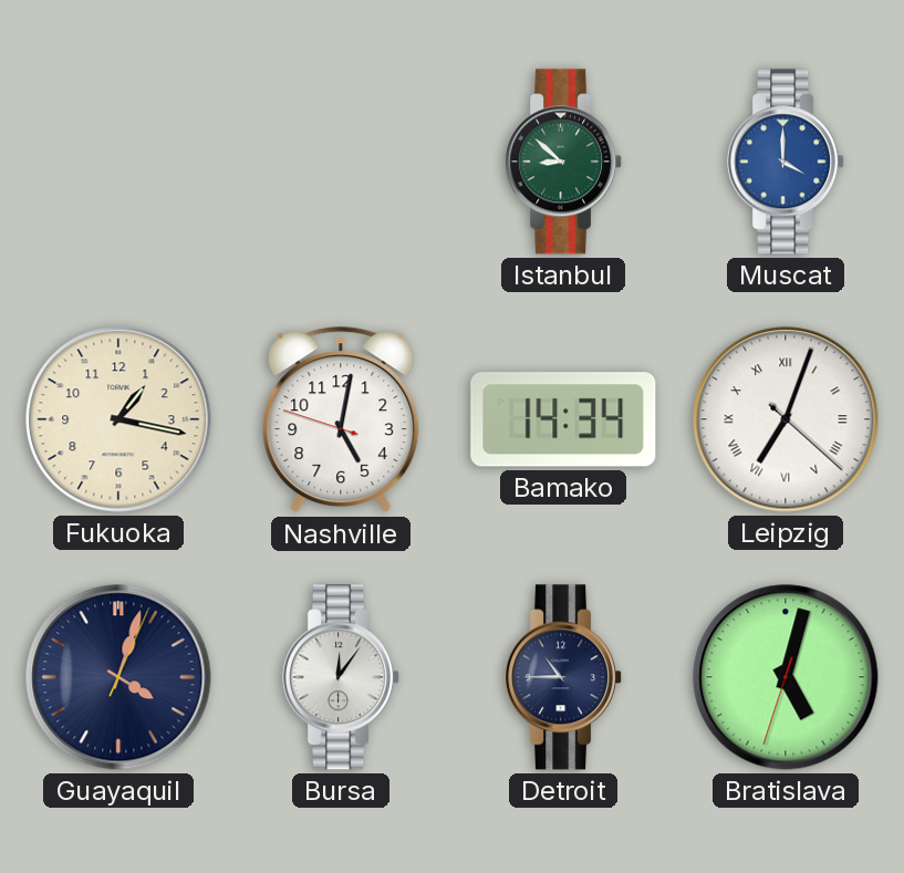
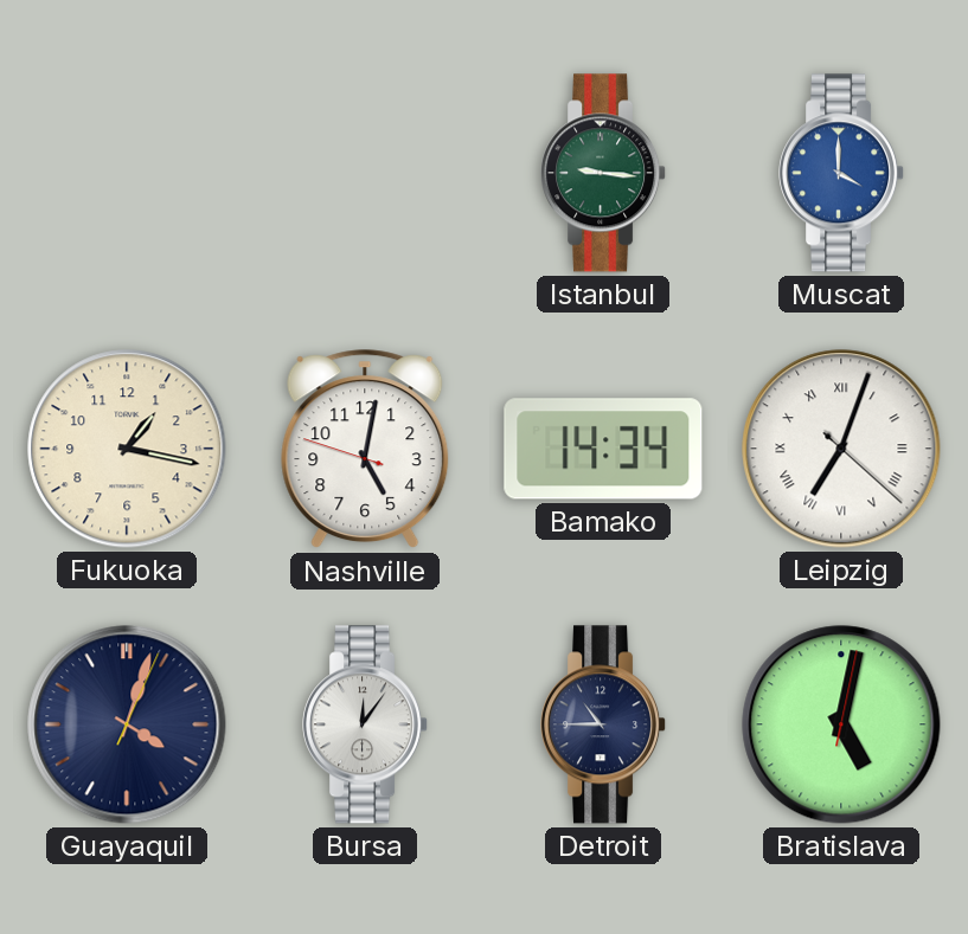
Istanbul: 8:52 -> 9:16
Bratislava: 5:02:33 -> 5:02:02
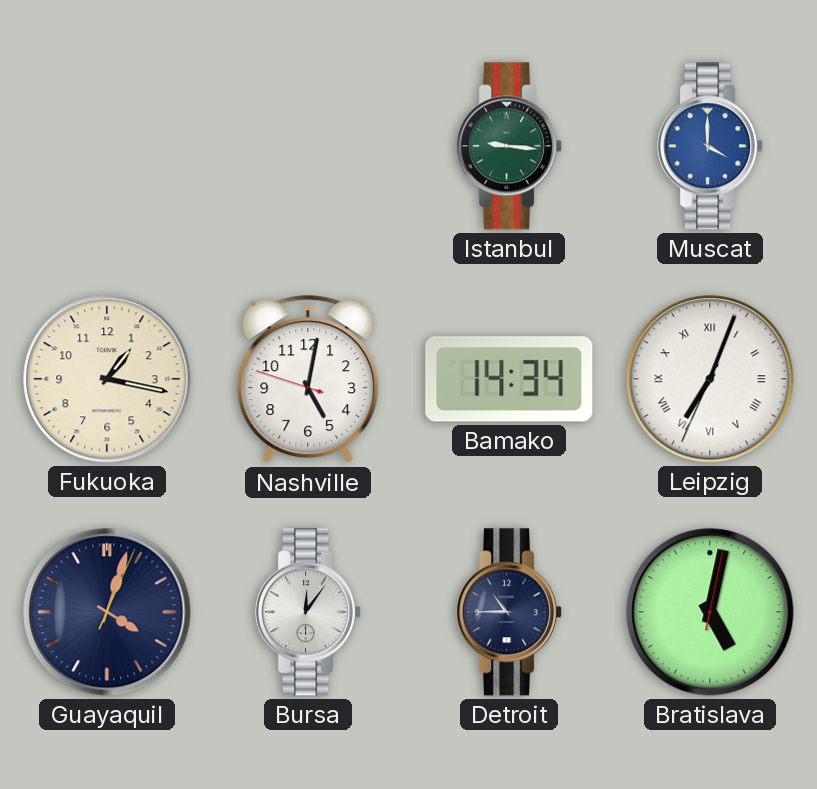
Leipzig: 7:03:22 -> 7:03:34
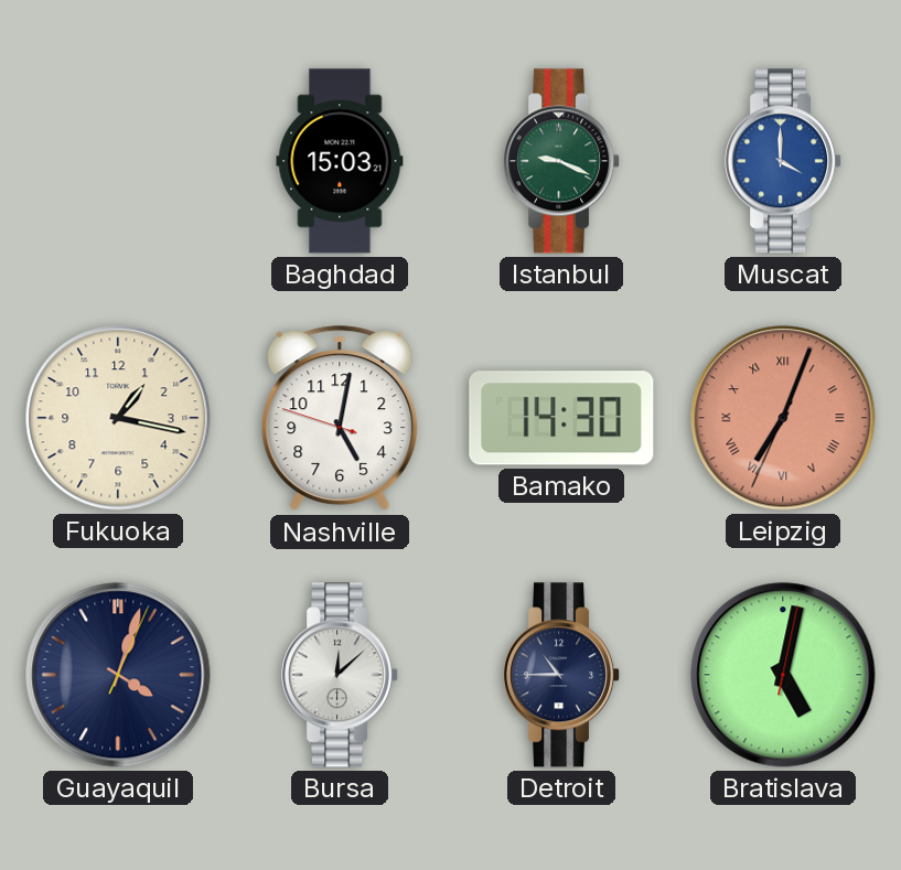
Baghdad: none -> 15:03
Istanbul: 9:16 -> 9:19
Bamako: 14:34 -> 14:30
Leipzig dial: white -> salmon
Bursa: 12:06 -> 12:08
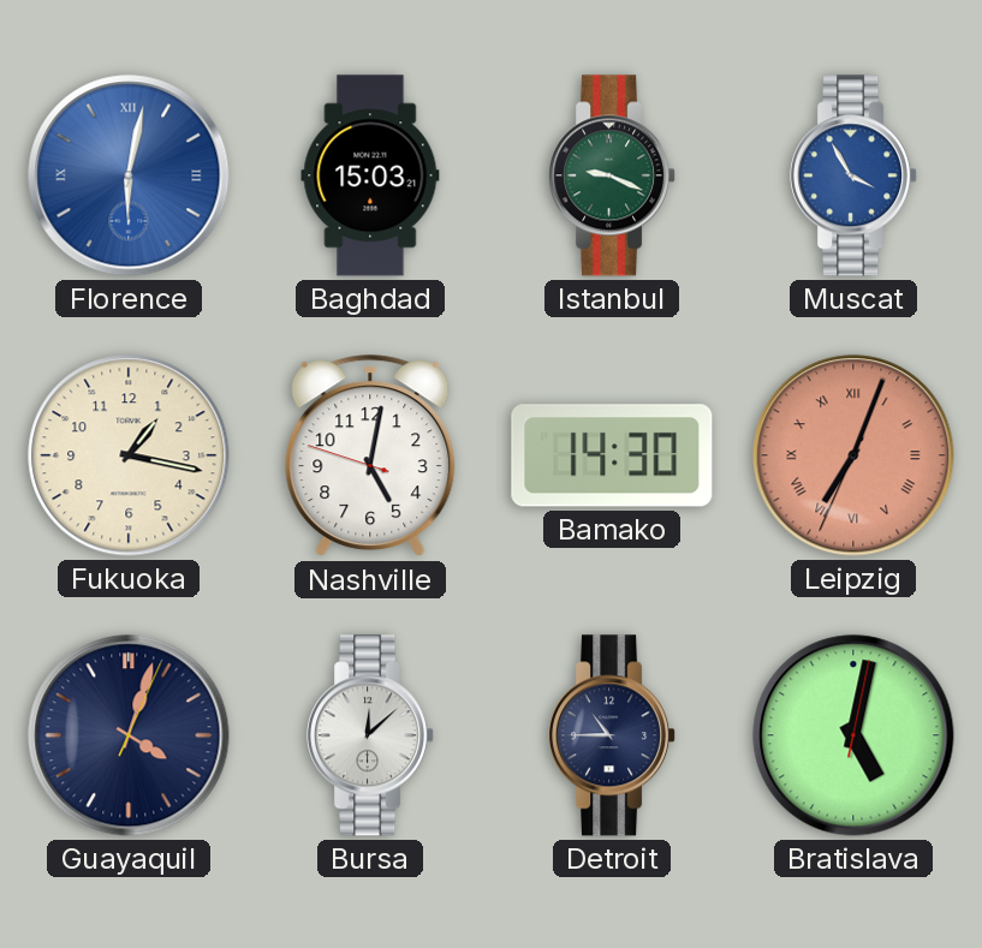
Florence: none -> 6:02
Muscat: 4:00 -> 3:55
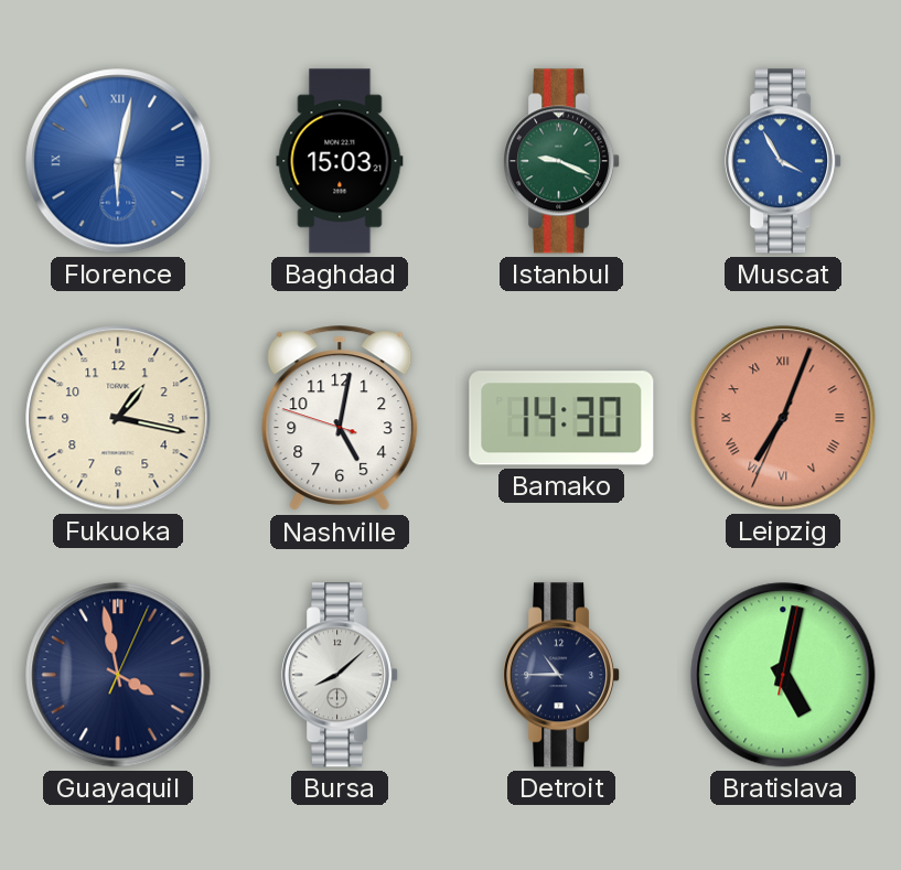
Guayaquil: 4:03 -> 3:58
Bursa: 12:08 -> 8:08
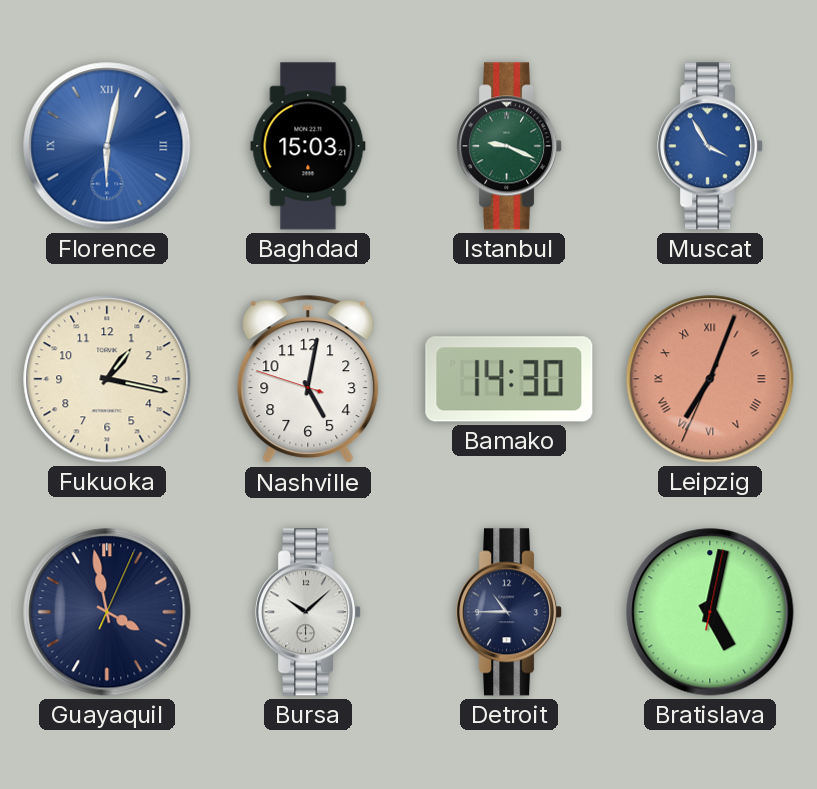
Bursa: 8:08 -> 10:08
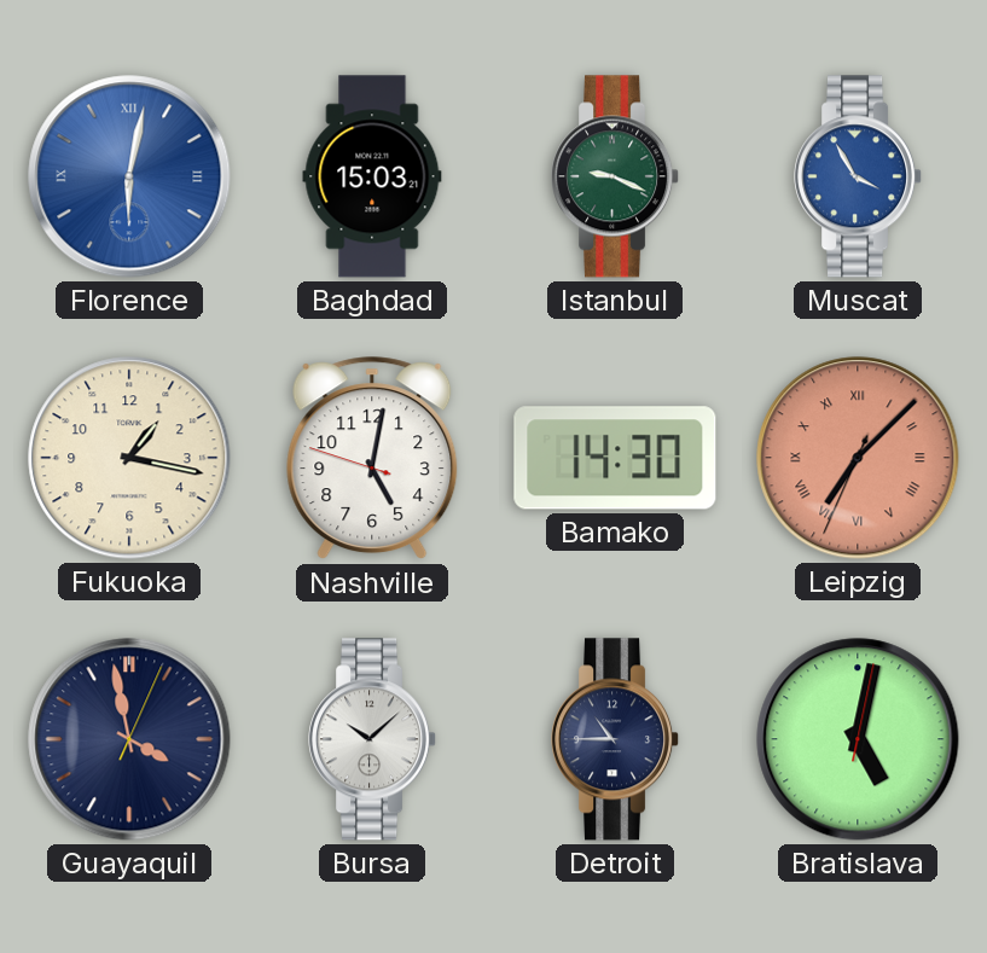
Leipzig: 7:03 -> 7:07
